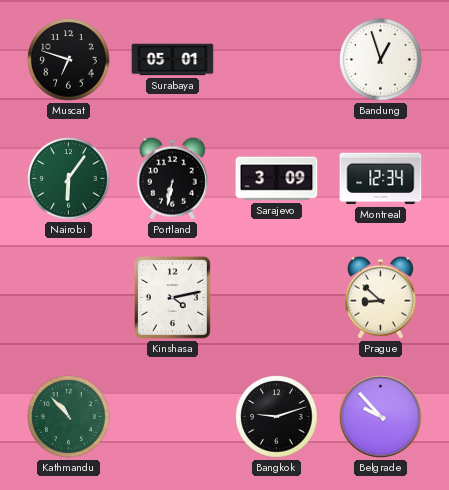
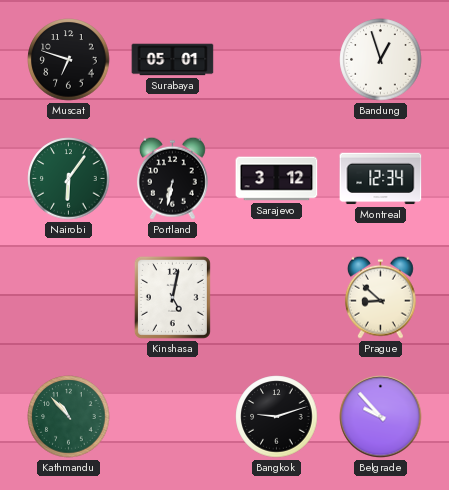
Sarajevo: 3:09 -> 3:12
Kinshasa: 4:13 -> 5:02
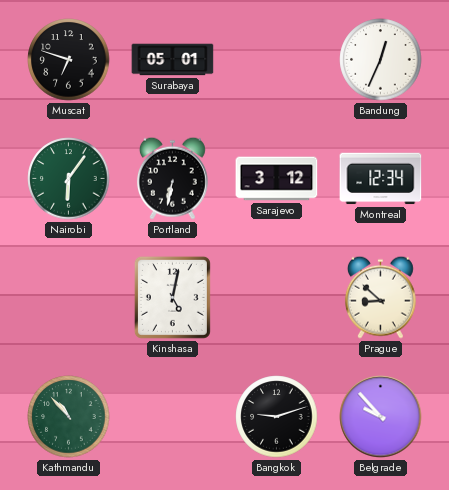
Bandung: 12:57 -> 12:34
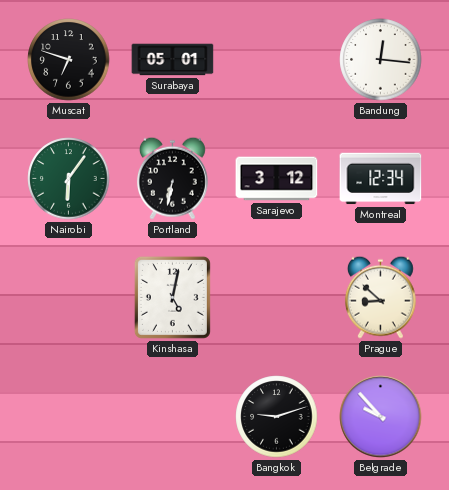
Bandung: 12:34 -> 12:16
Kathmandu: 10:53 -> none
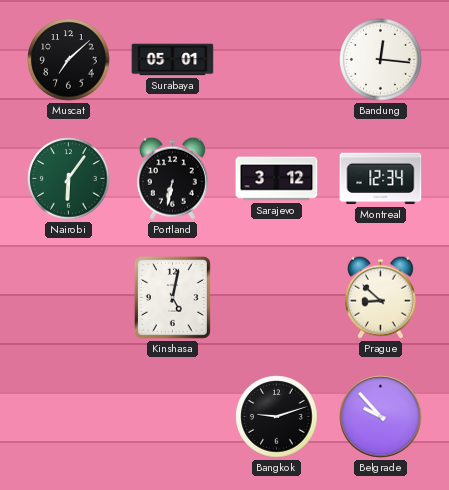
Muscat: 6:48 -> 7:08
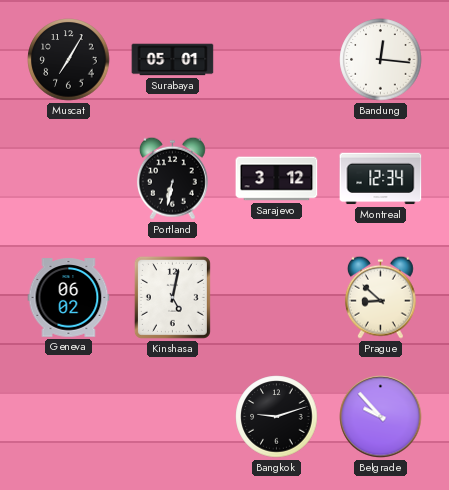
Muscat: 7:08 -> 7:05
Nairobi: 6:06 -> none
Geneva: none -> 06:02
